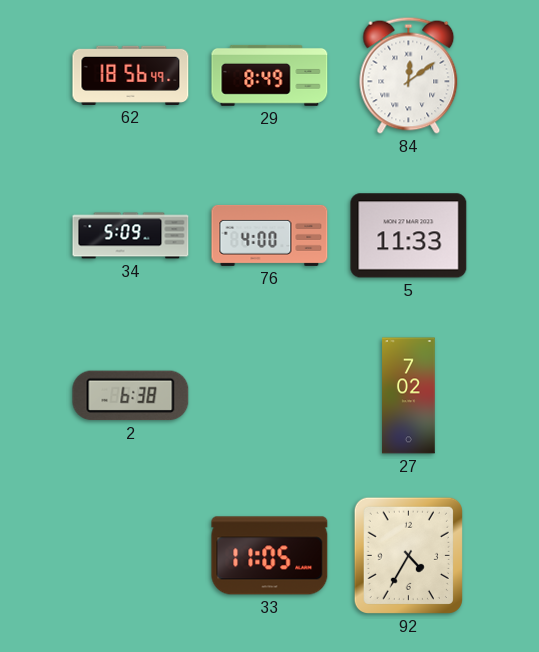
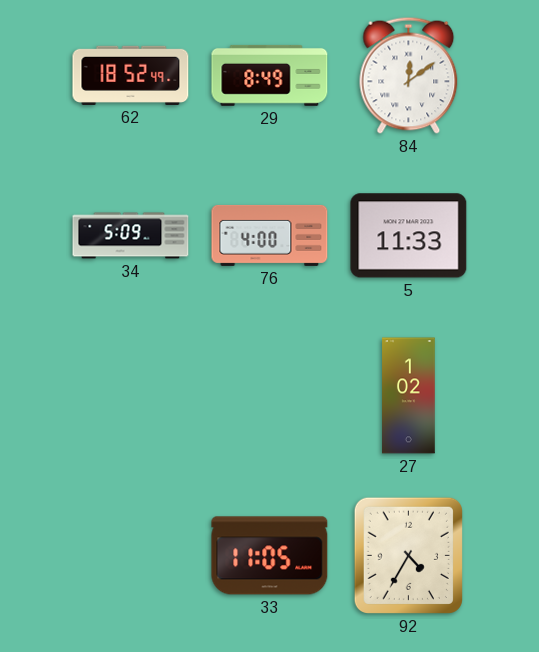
62: 18:56 -> 18:52
2: 6:38 -> none
27: 7:02 -> 1:02
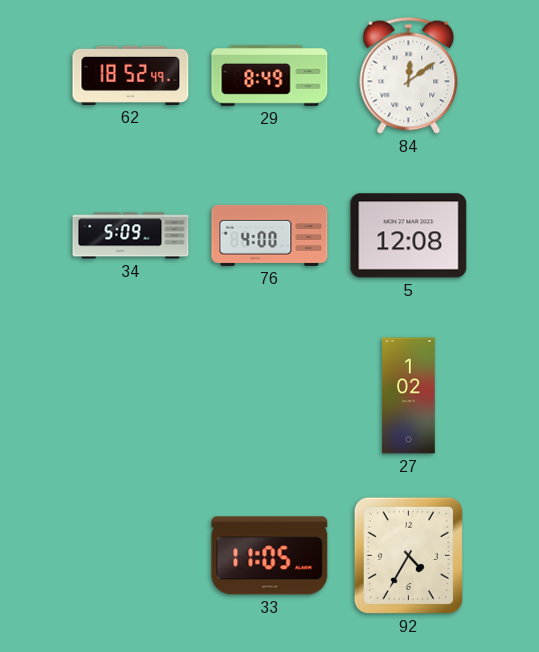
5: 11:33 -> 12:08
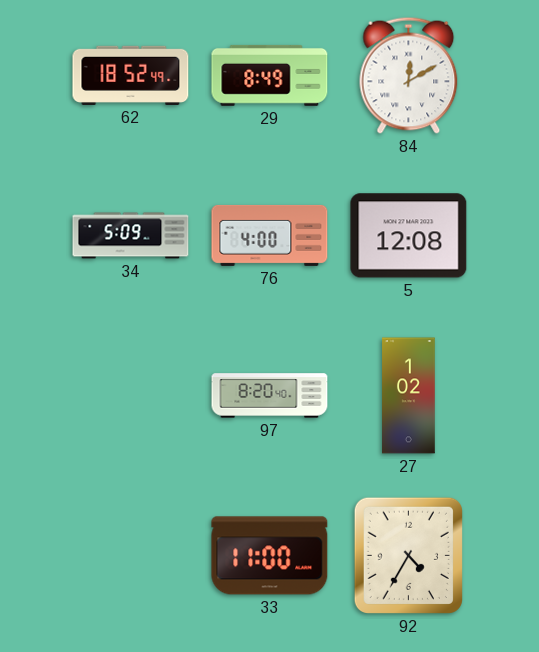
84: 12:09 -> 12:10
97: none -> 8:20
33: 11:05 -> 11:00
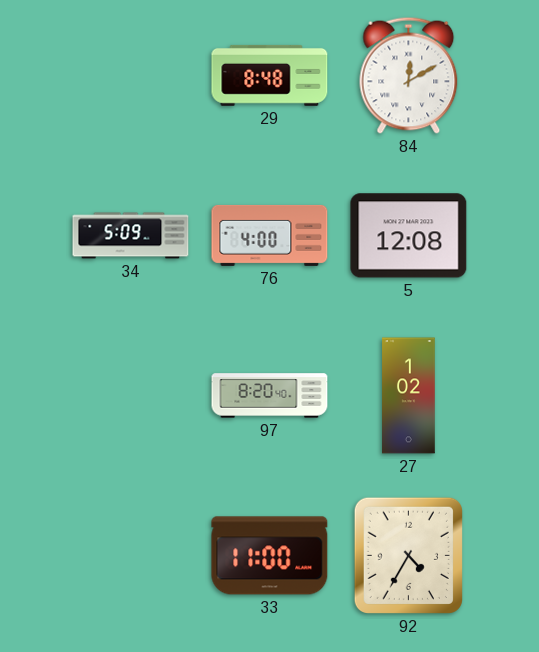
62: 18:52 -> none
29: 8:49 -> 8:48
